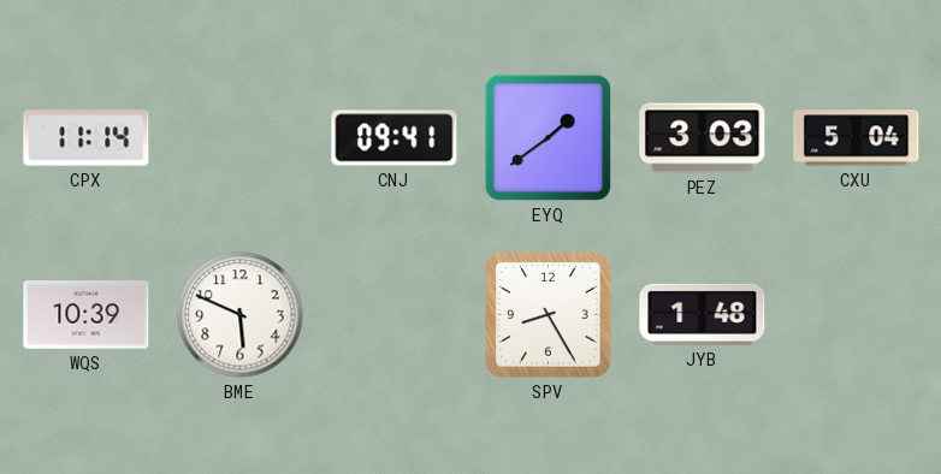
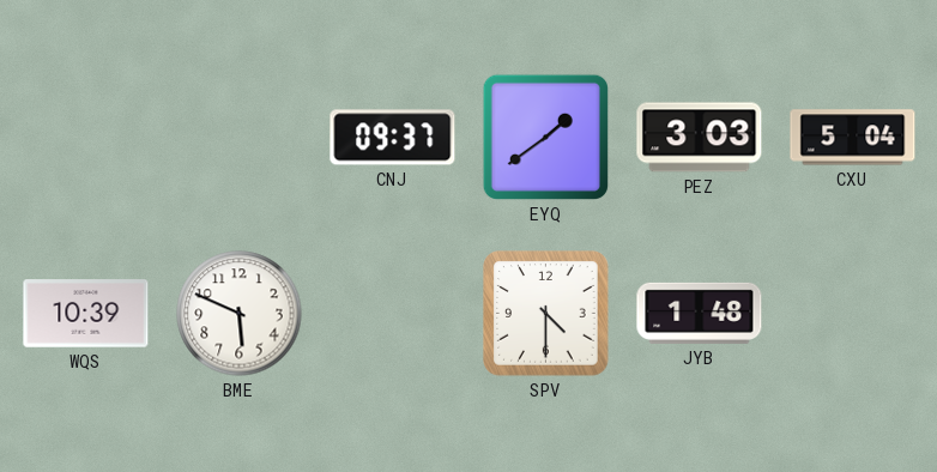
CPX: 11:14 -> none
CNJ: 09:41 -> 09:37
SPV: 8:25 -> 4:30
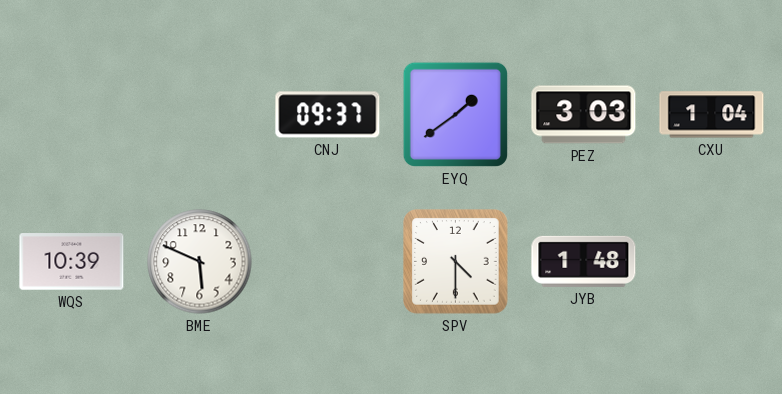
CXU: 5:04 -> 1:04
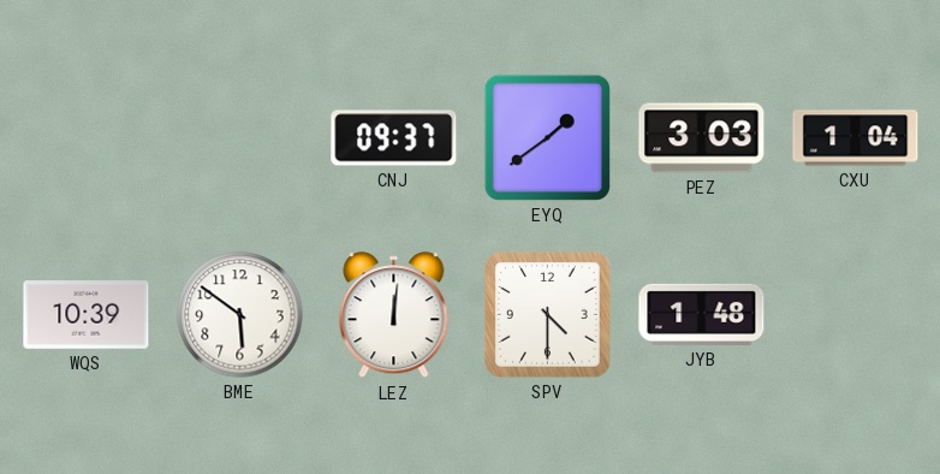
BME: 5:49 -> 5:51
LEZ: none -> 12:01
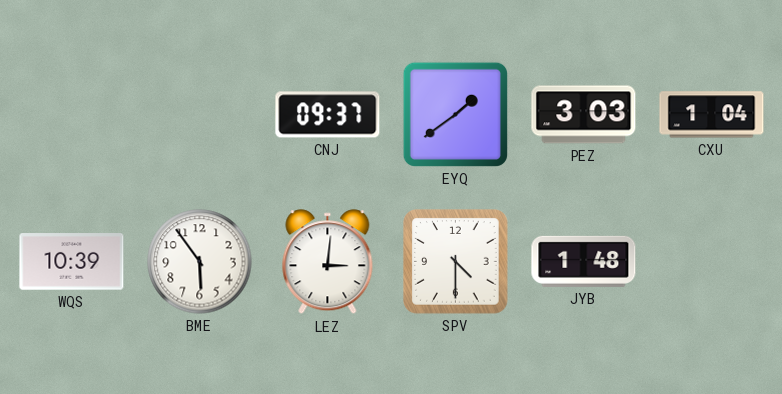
BME: 5:51 -> 5:54
LEZ: 12:01 -> 3:01
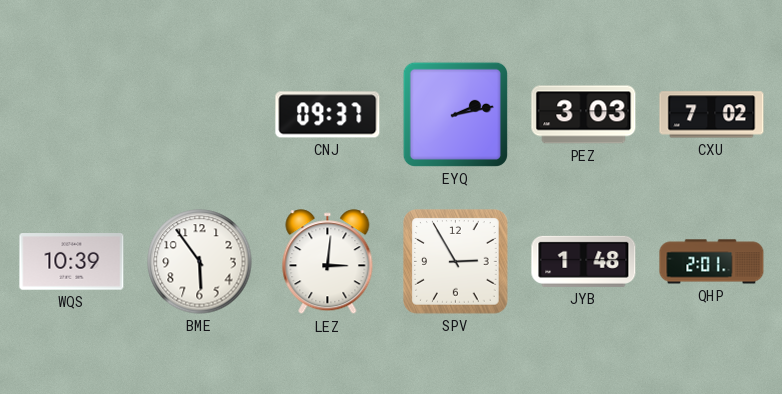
EYQ: 1:39 -> 2:13
CXU: 1:04 -> 7:02
SPV: 4:30 -> 2:55
QHP: none -> 2:01
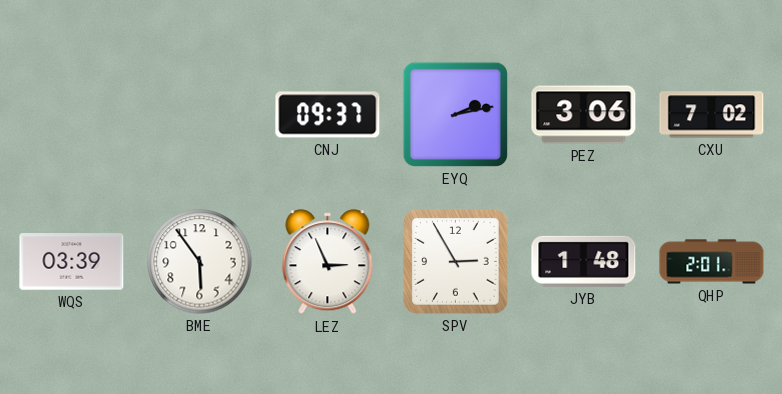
PEZ: 3:03 -> 3:06
WQS: 10:39 -> 03:39
LEZ: 3:01 -> 2:56
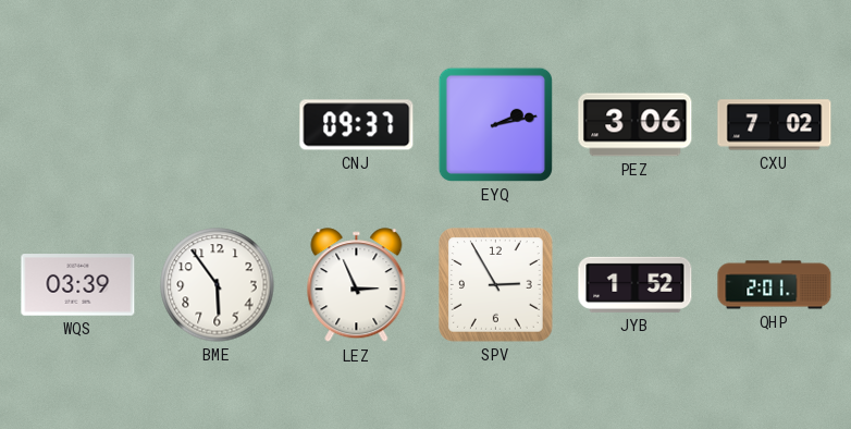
JYB: 1:48 -> 1:52
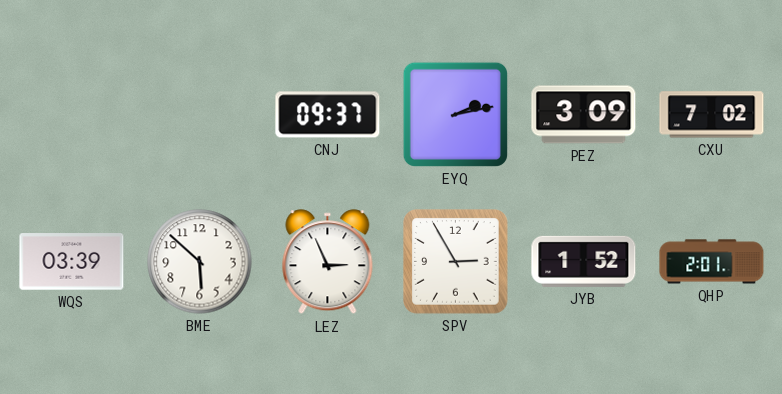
PEZ: 3:06 -> 3:09
BME: 5:54 -> 5:52
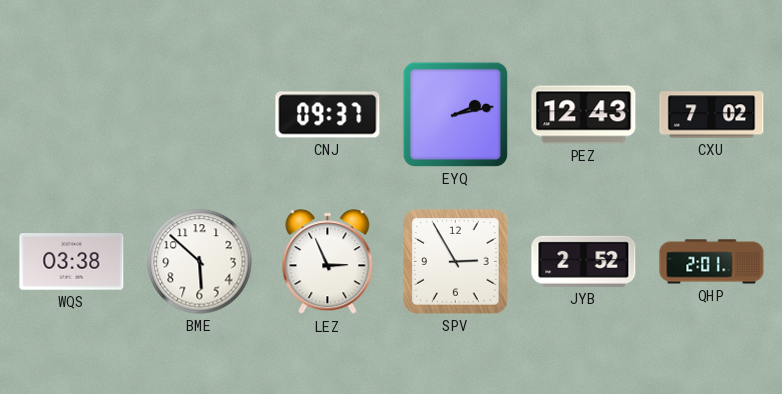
PEZ: 3:09 -> 12:43
WQS: 03:39 -> 03:38
JYB: 1:52 -> 2:52
